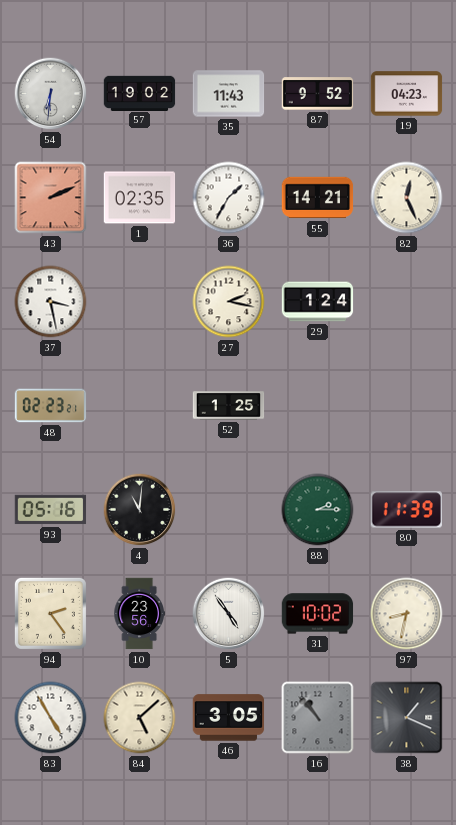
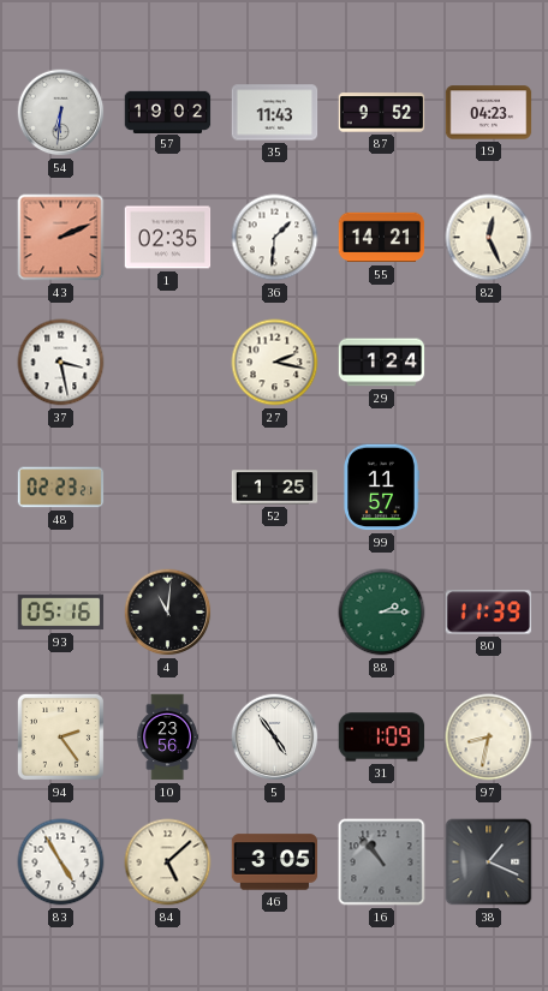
36: 1:35 -> 1:31
99: none -> 11:57
31: 10:02 -> 1:09
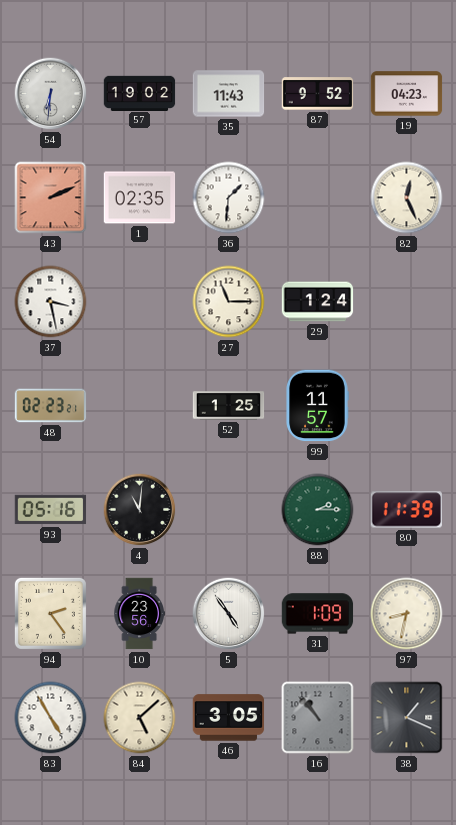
55: 14:21 -> none
27: 2:17 -> 11:15
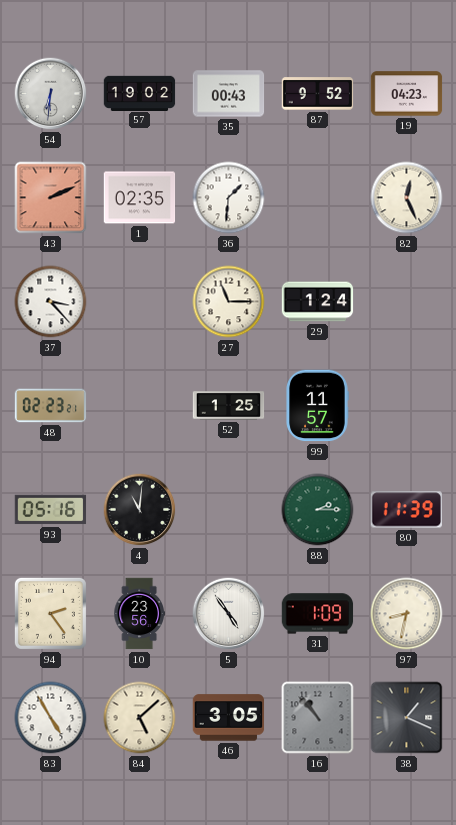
35: 11:43 -> 00:43
37: 3:28 -> 3:23
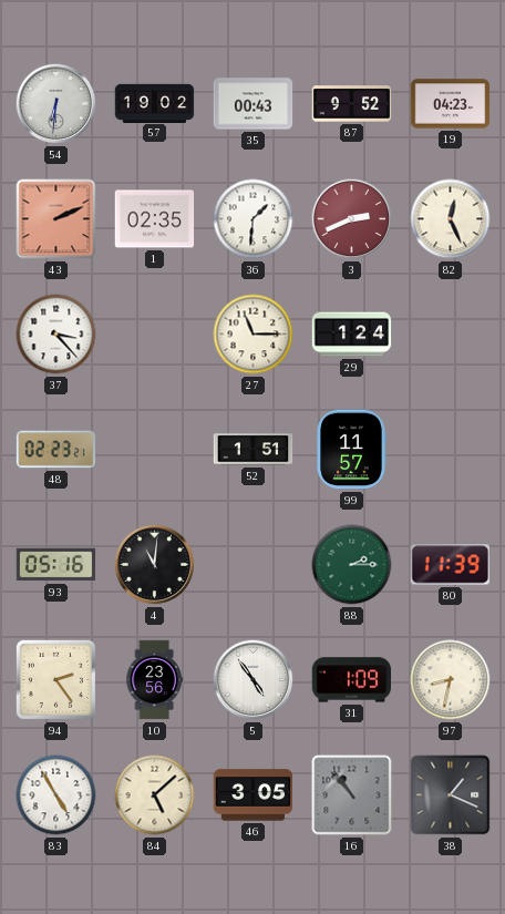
3: none -> 2:41
52: 1:25 -> 1:51
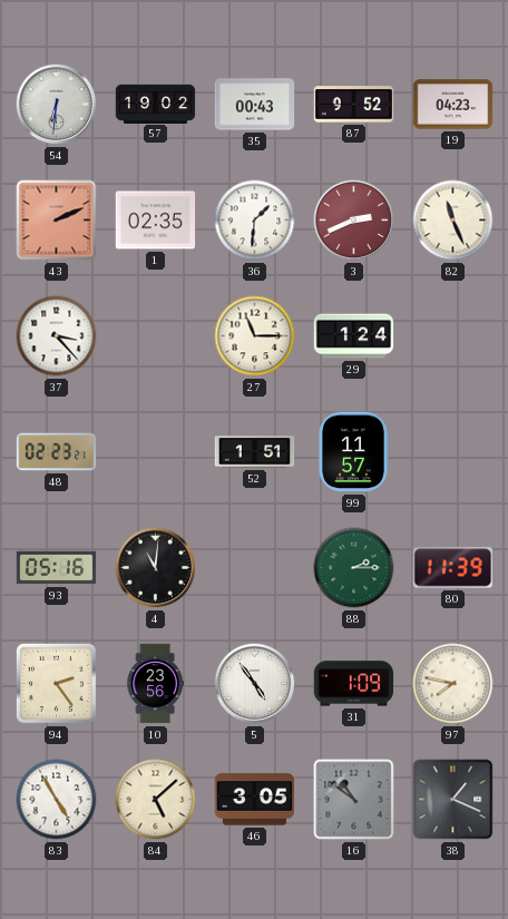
82: 12:26 -> 11:26
97: 8:32 -> 7:47
16: 10:53 -> 10:51
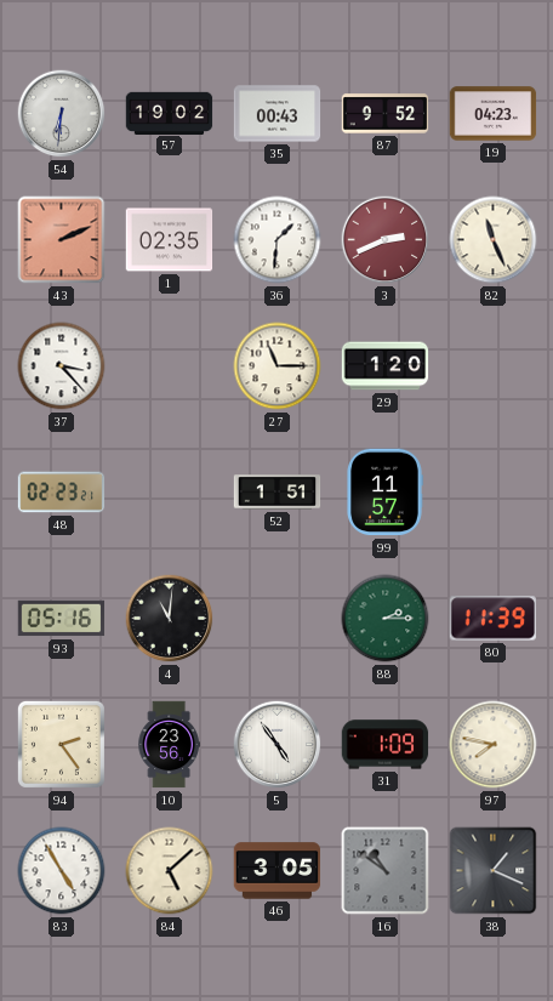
29: 1:24 -> 1:20
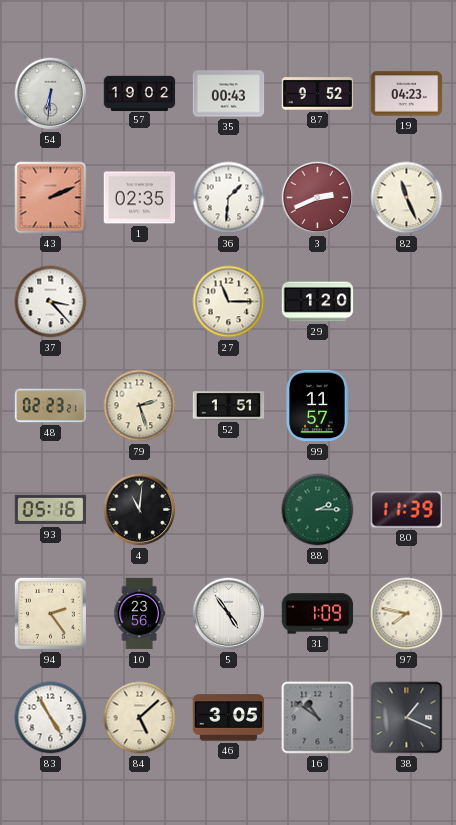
79: none -> 2:27
